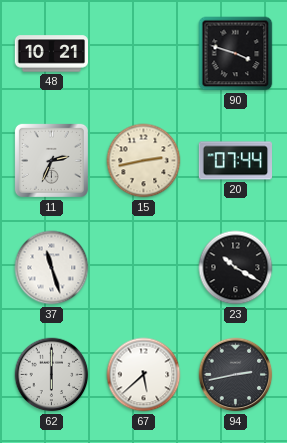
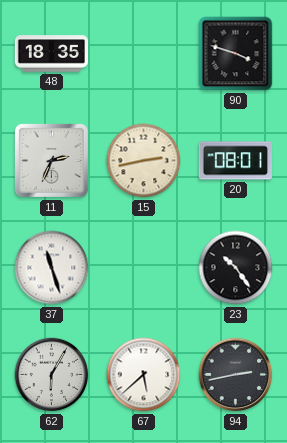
48: 10:21 -> 18:35
20: 07:44 -> 08:01
23: 10:20 -> 10:24
62: 6:00 -> 6:05
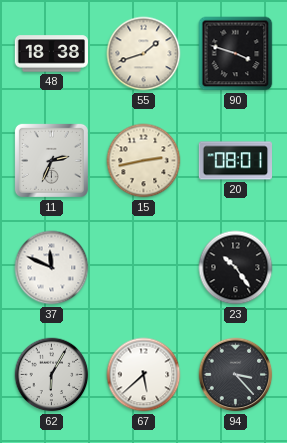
48: 18:35 -> 18:38
55: none -> 1:42
37: 11:27 -> 11:49
94: 2:43 -> 3:23
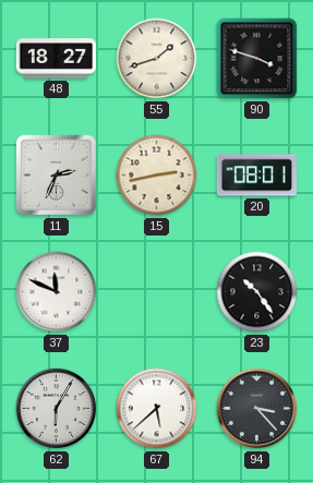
48: 18:38 -> 18:27
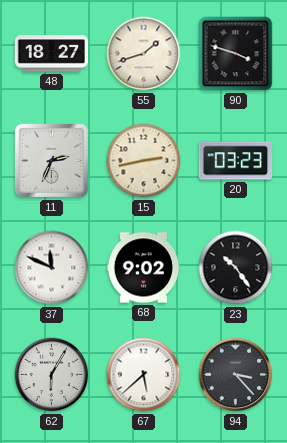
20: 08:01 -> 03:23
68: none -> 9:02
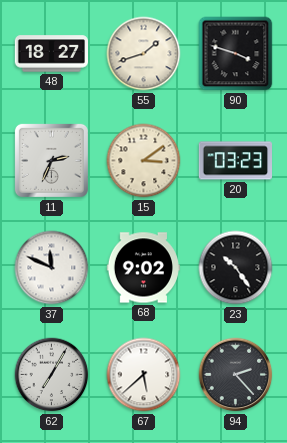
15: 2:43 -> 3:09
62: 6:05 -> 7:05
94: 3:23 -> 2:23
